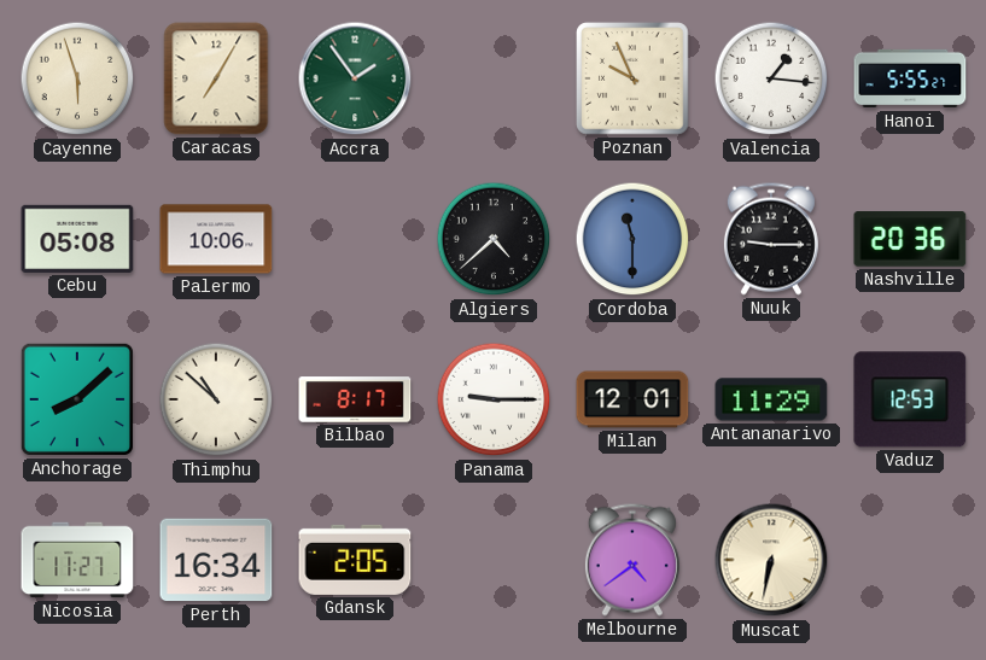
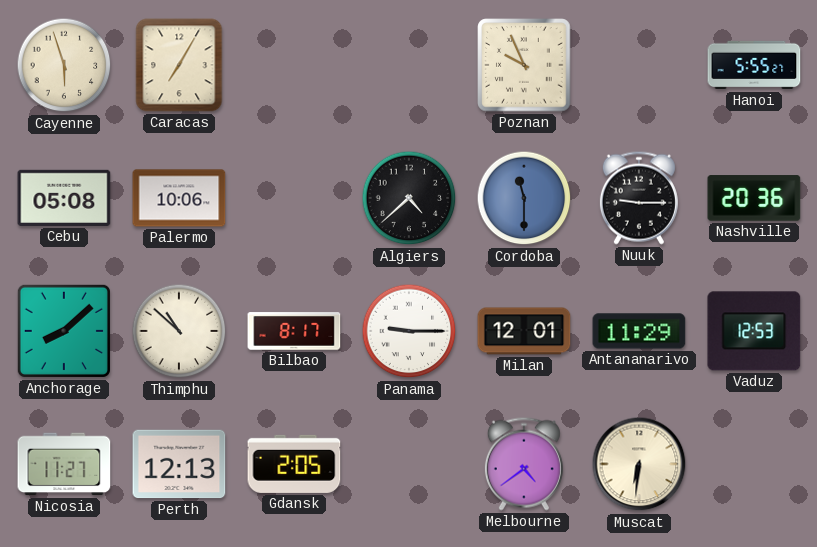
Accra: 1:54 -> none
Valencia: 1:16 -> none
Perth: 16:34 -> 12:13
Muscat: 6:32 -> 6:31
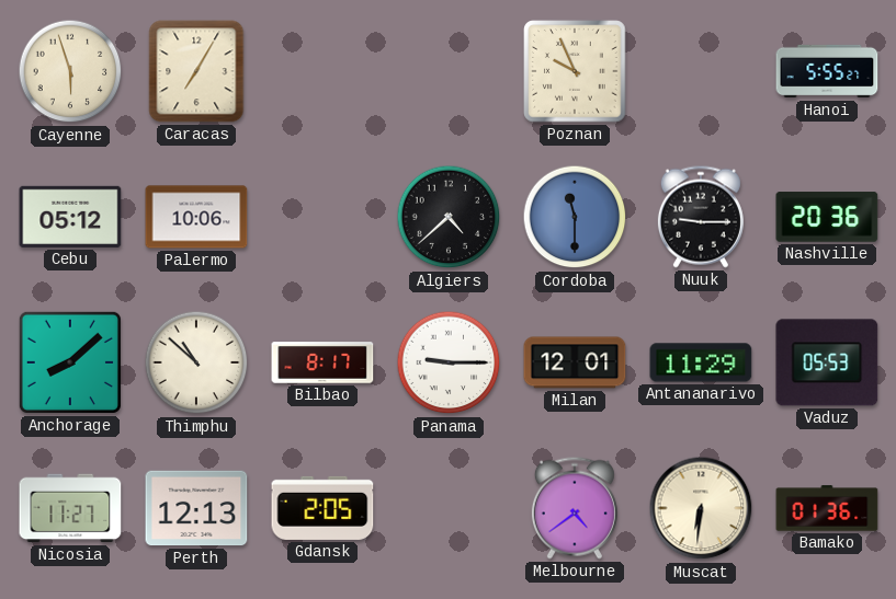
Cebu: 05:08 -> 05:12
Vaduz: 12:53 -> 05:53
Bamako: none -> 01:36
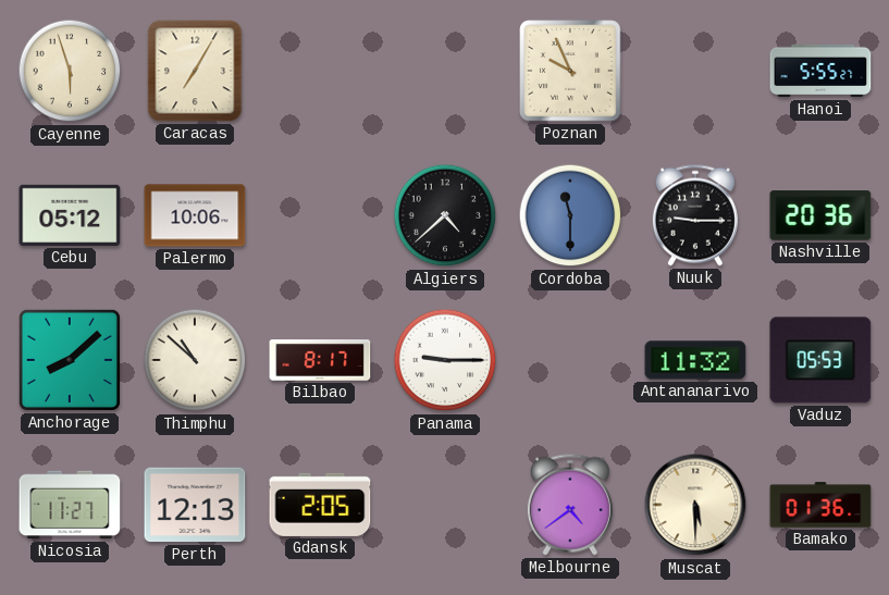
Milan: 12:01 -> none
Antananarivo: 11:29 -> 11:32
Muscat: 6:31 -> 5:30
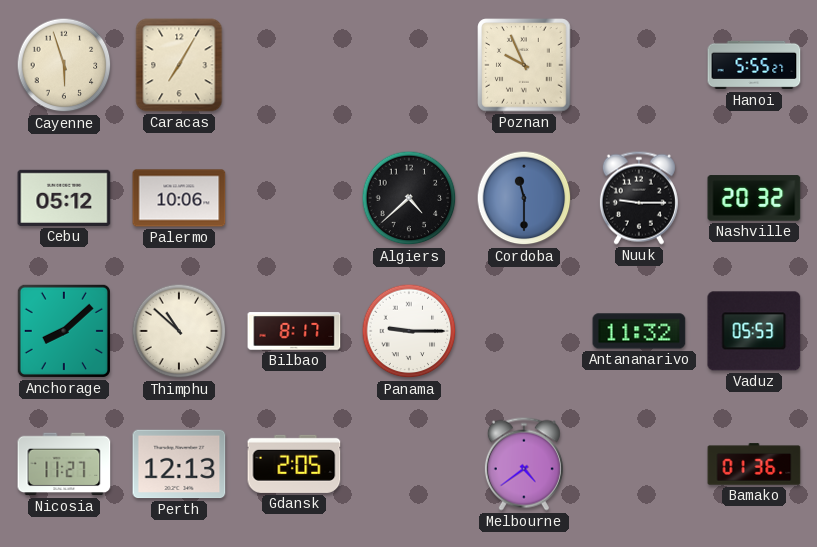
Nashville: 20:36 -> 20:32
Muscat: 5:30 -> none
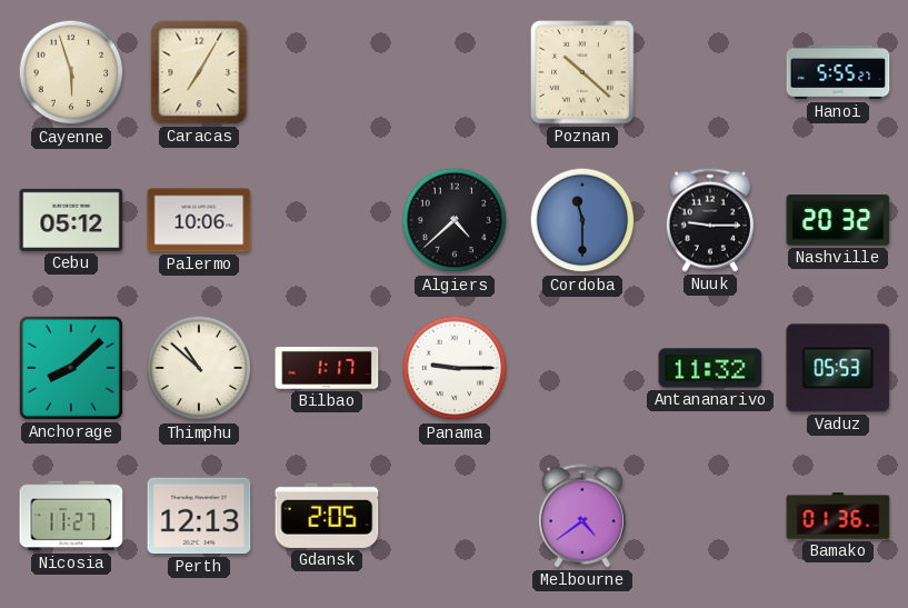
Poznan: 9:56 -> 10:22
Bilbao: 8:17 -> 1:17
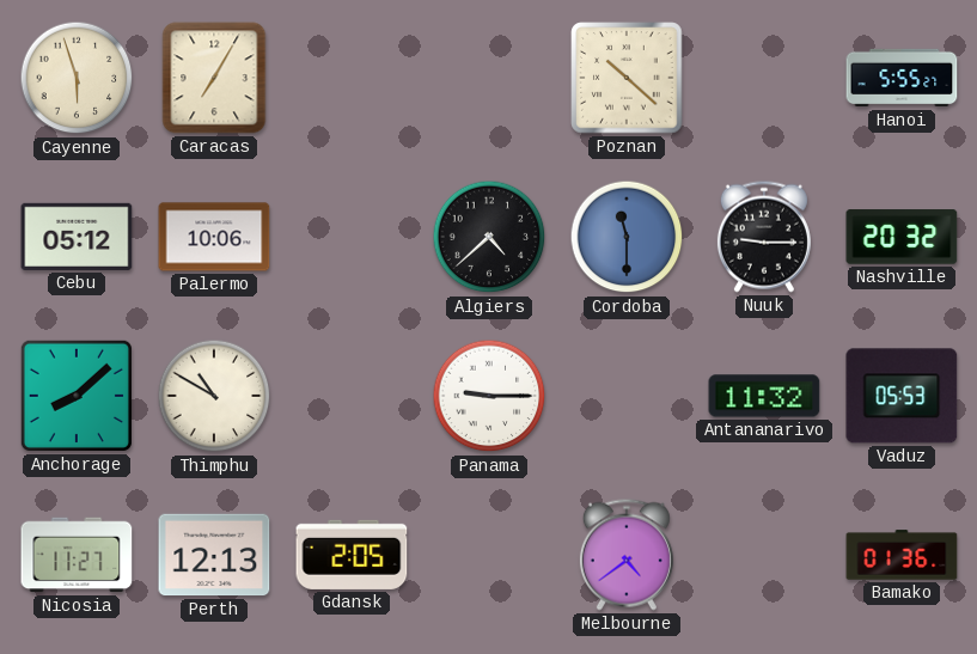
Thimphu: 10:52 -> 10:50
Bilbao: 1:17 -> none
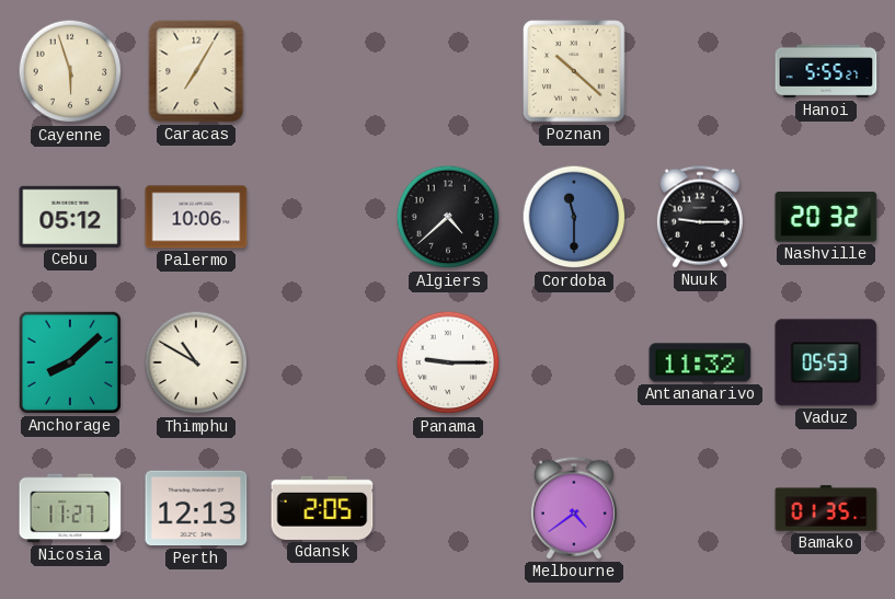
Bamako: 01:36 -> 01:35
